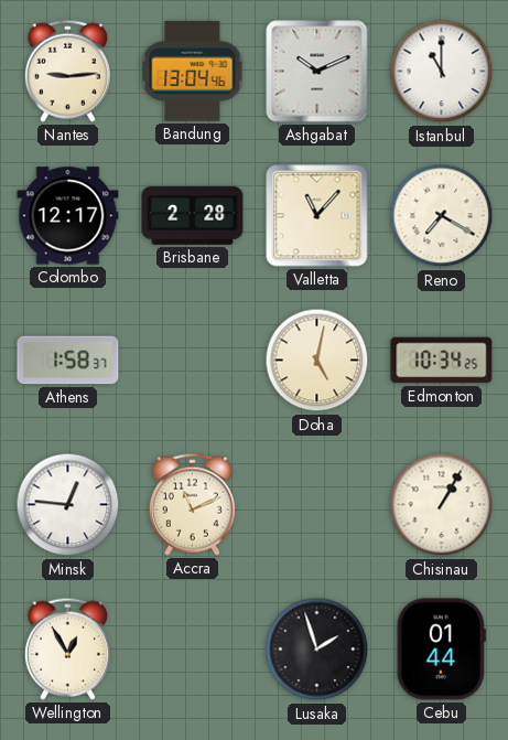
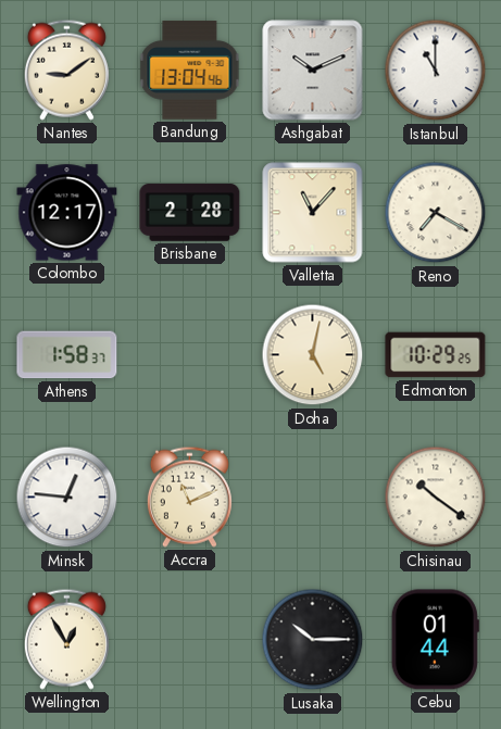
Nantes: 9:14 -> 9:09
Edmonton: 10:34 -> 10:29
Chisinau: 1:05 -> 10:21
Lusaka: 1:57 -> 10:15
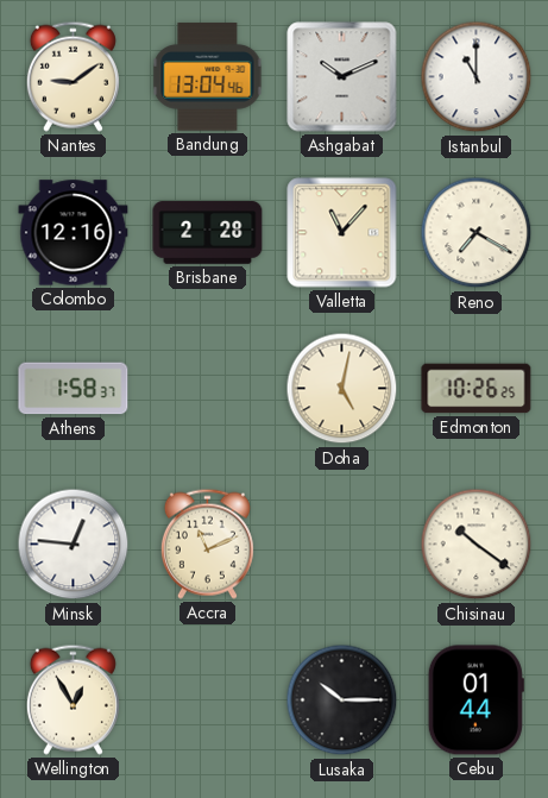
Colombo: 12:17 -> 12:16
Edmonton: 10:29 -> 10:26
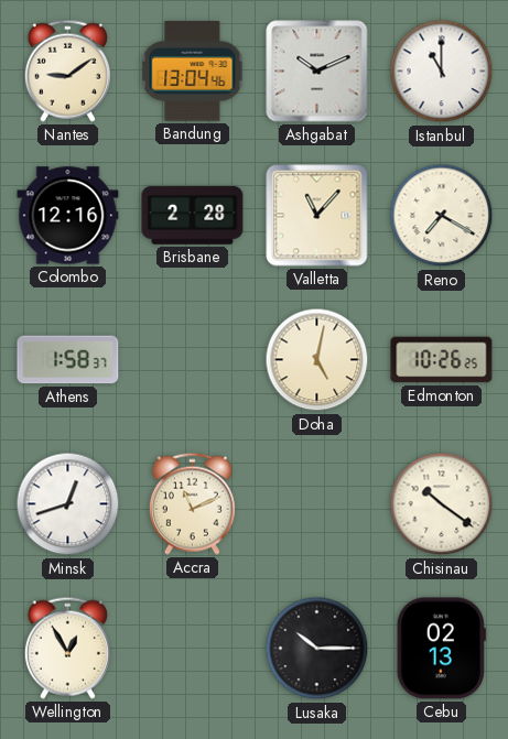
Minsk: 12:46 -> 12:42
Cebu: 01:44 -> 02:13
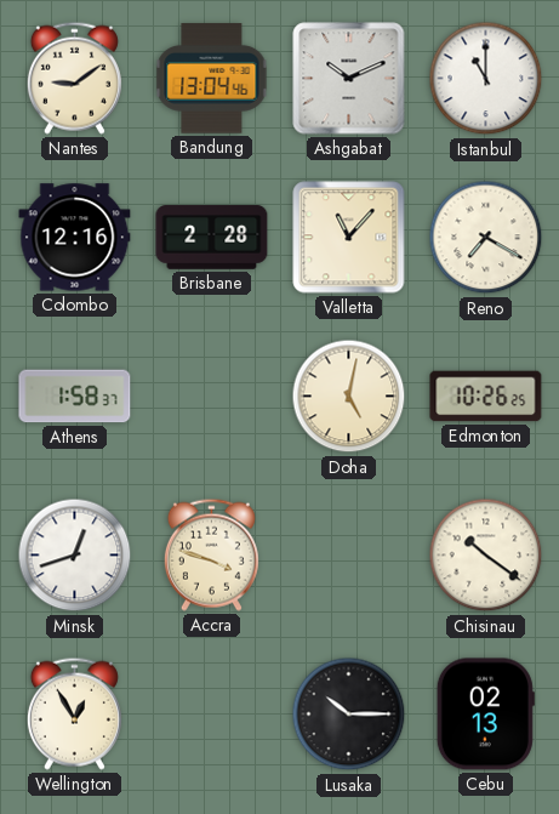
Accra: 11:11 -> 3:48
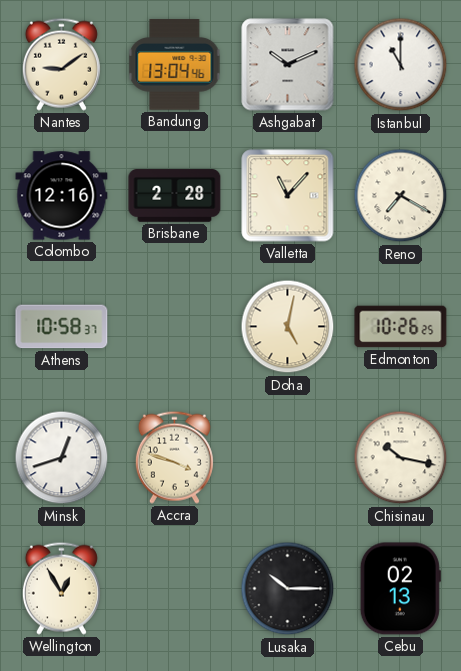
Athens: 1:58 -> 10:58
Chisinau: 10:21 -> 10:17
